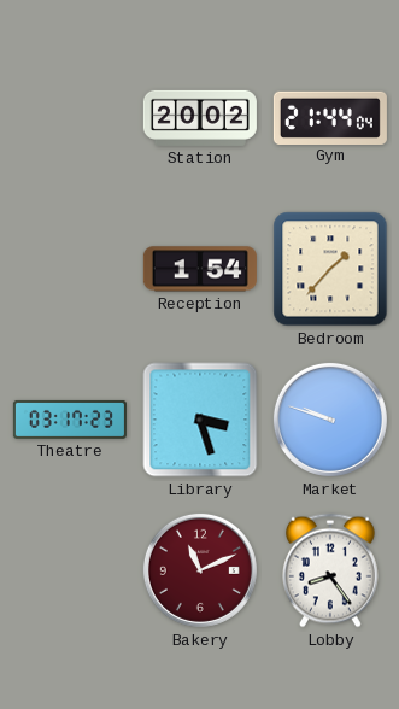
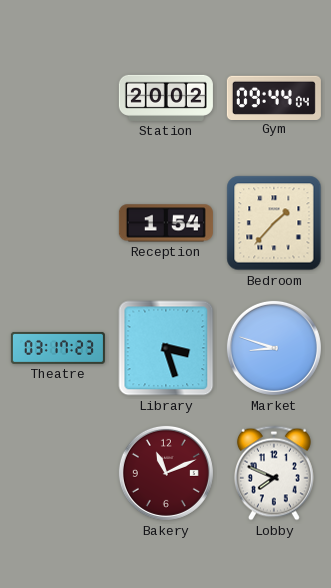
Gym: 21:44 -> 09:44
Market: 9:48 -> 8:48
Lobby: 8:24 -> 7:49
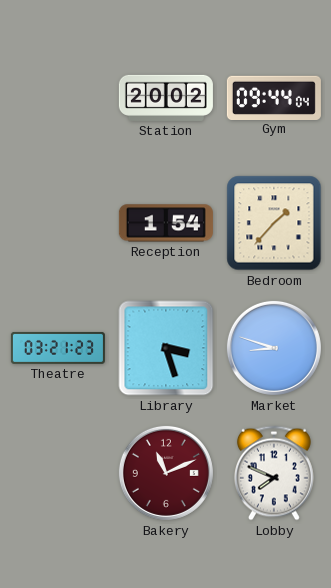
Theatre: 03:17 -> 03:21
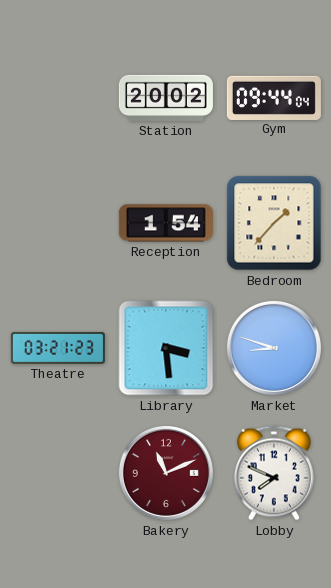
Library: 3:27 -> 3:29
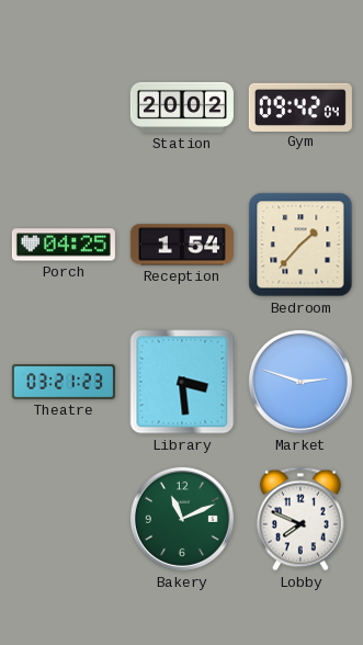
Gym: 09:44 -> 09:42
Porch: none -> 04:25
Market: 8:48 -> 2:48
Bakery dial: burgundy -> green
